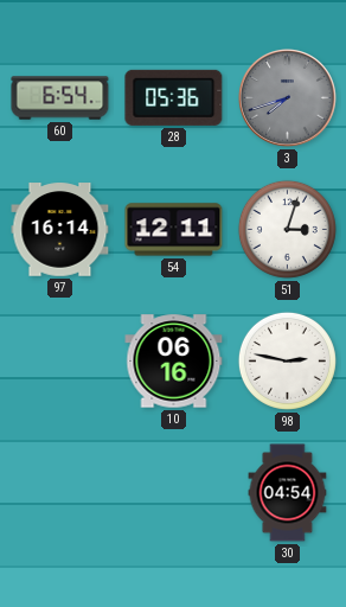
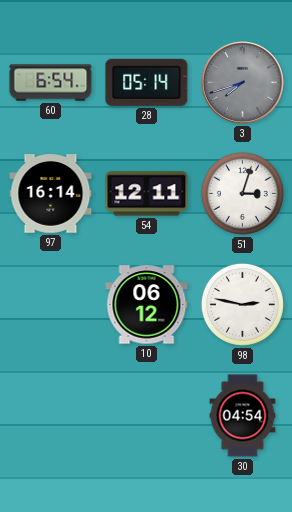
28: 05:36 -> 05:14
10: 06:16 -> 06:12
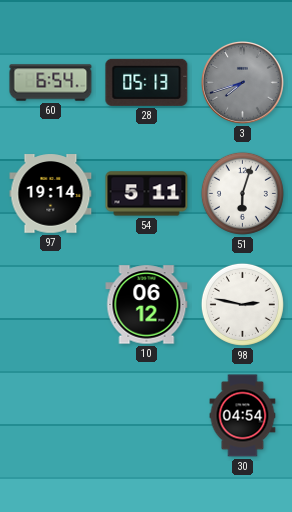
28: 05:14 -> 05:13
97: 16:14 -> 19:14
54: 12:11 -> 5:11
51: 3:03 -> 6:03
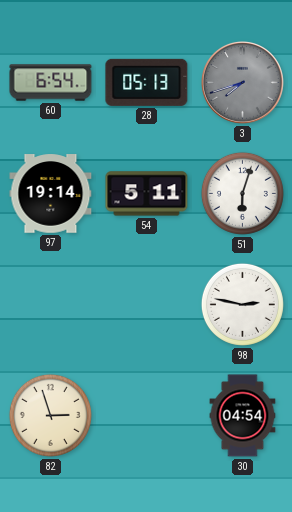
10: 06:12 -> none
82: none -> 2:57
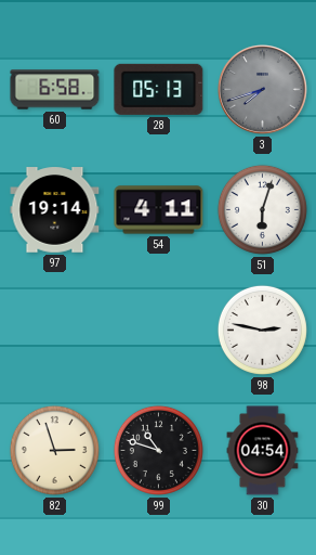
60: 6:54 -> 6:58
54: 5:11 -> 4:11
99: none -> 10:48
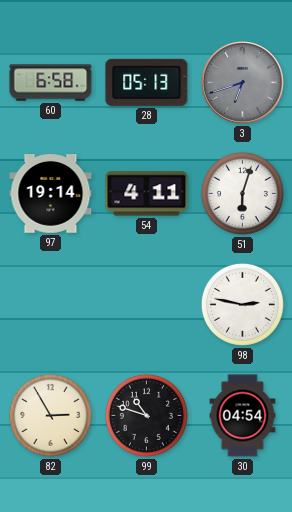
3: 7:42 -> 6:42
82: 2:57 -> 2:55
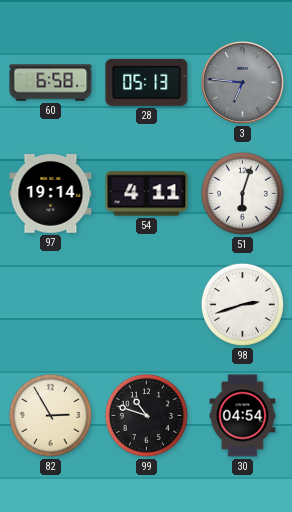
3: 6:42 -> 6:46
98: 2:47 -> 2:42
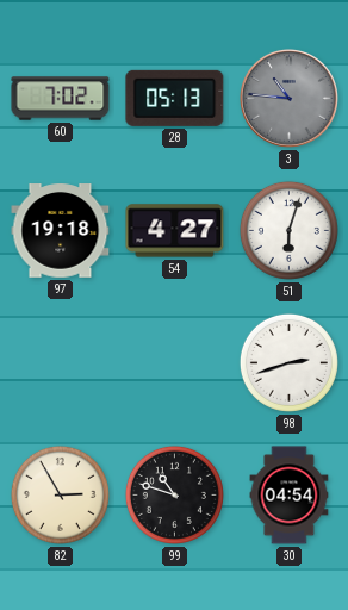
60: 6:58 -> 7:02
3: 6:46 -> 10:46
97: 19:14 -> 19:18
54: 4:11 -> 4:27
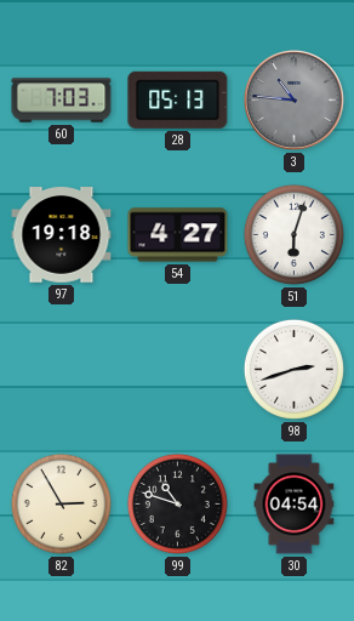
60: 7:02 -> 7:03
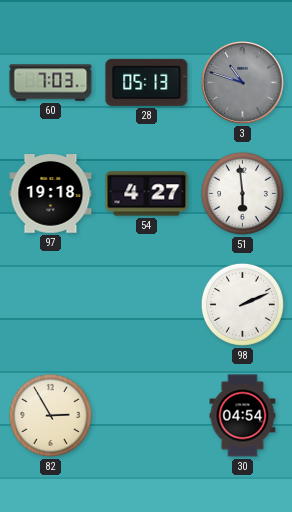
3: 10:46 -> 10:48
51: 6:03 -> 5:59
98: 2:42 -> 2:11
99: 10:48 -> none
